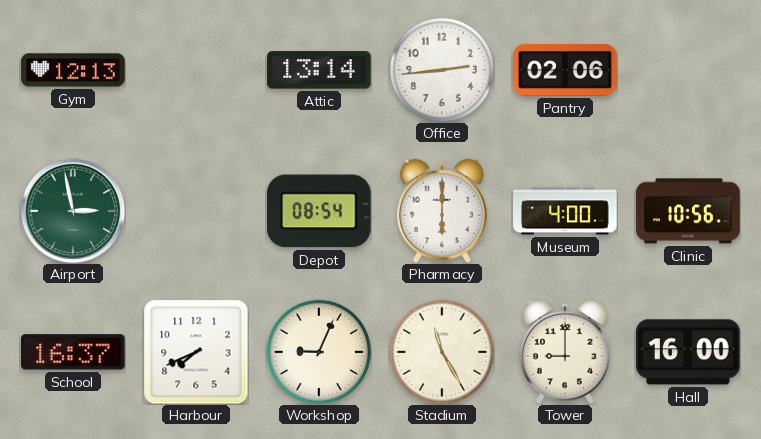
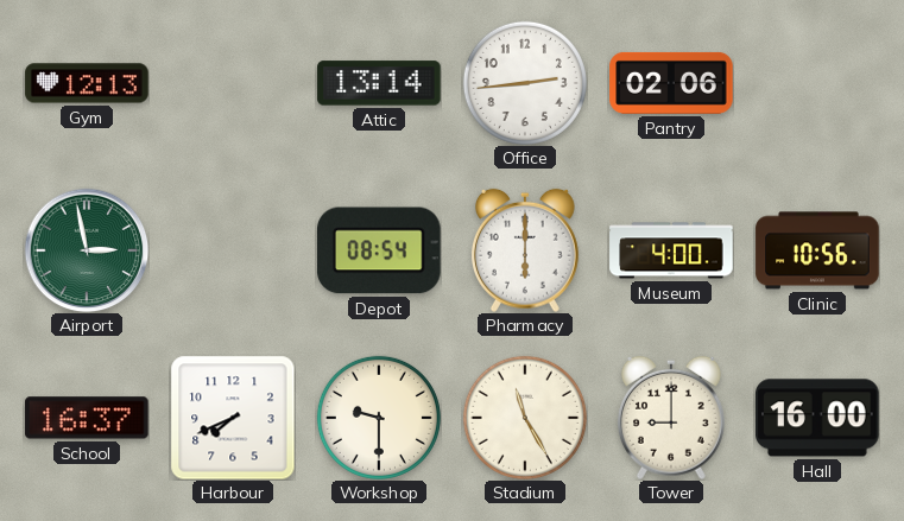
Workshop: 9:04 -> 9:30
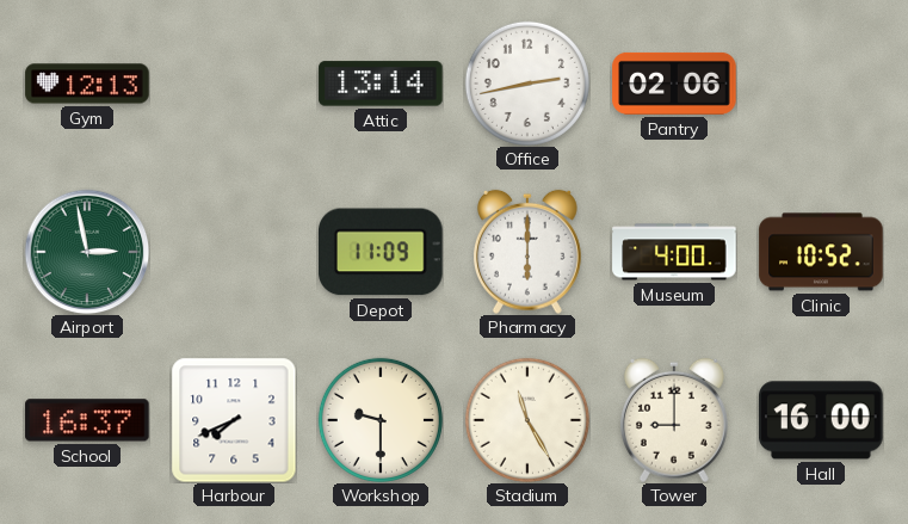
Office: 2:44 -> 2:43
Depot: 08:54 -> 11:09
Clinic: 10:56 -> 10:52
